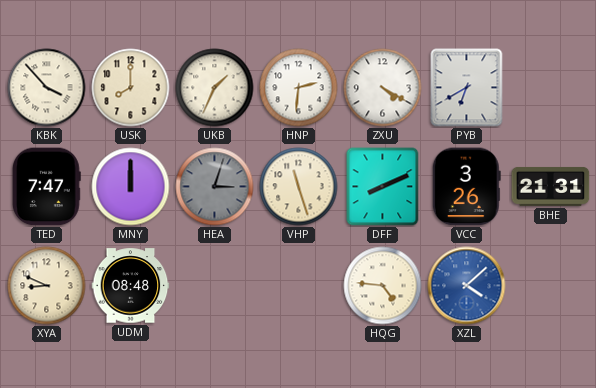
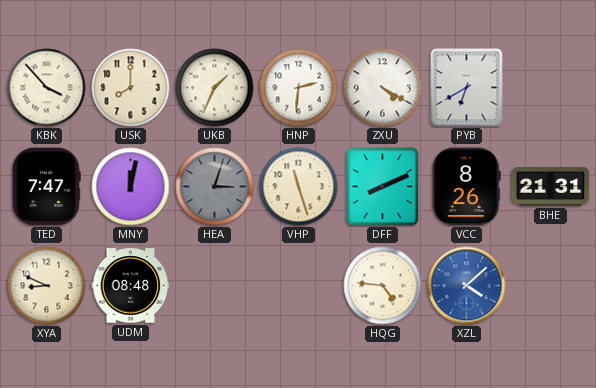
MNY: 12:00 -> 12:02
VCC: 3:26 -> 8:26
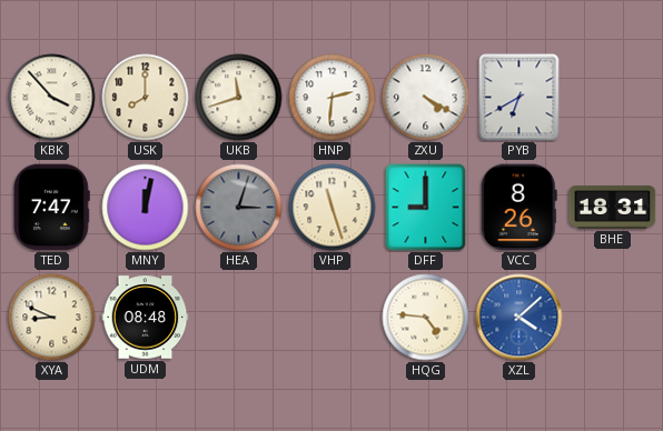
UKB: 1:34 -> 11:42
DFF: 8:11 -> 9:00
BHE: 21:31 -> 18:31
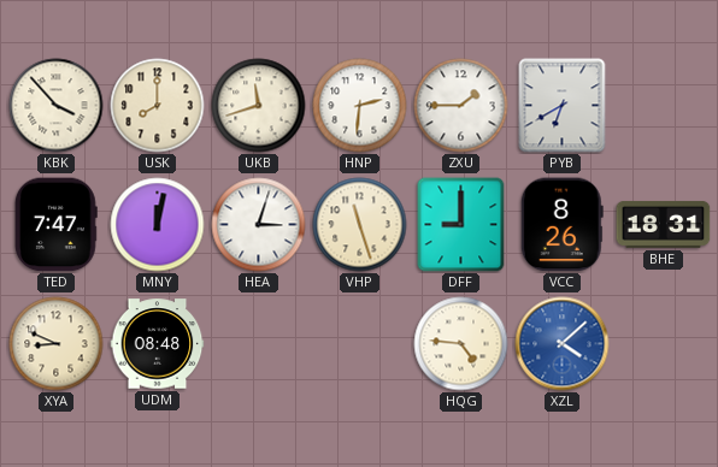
ZXU: 4:20 -> 1:45
HEA dial: grey -> white
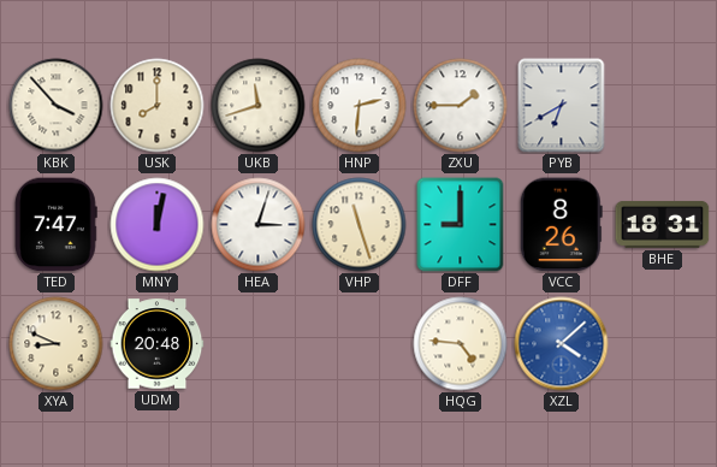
UDM: 08:48 -> 20:48
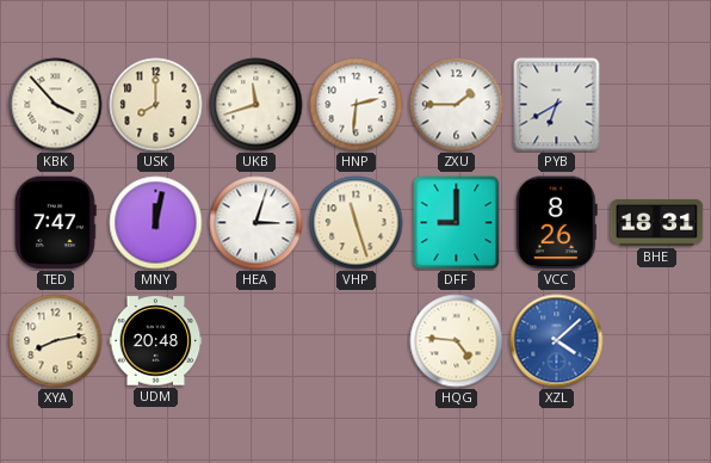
XYA: 8:49 -> 8:13
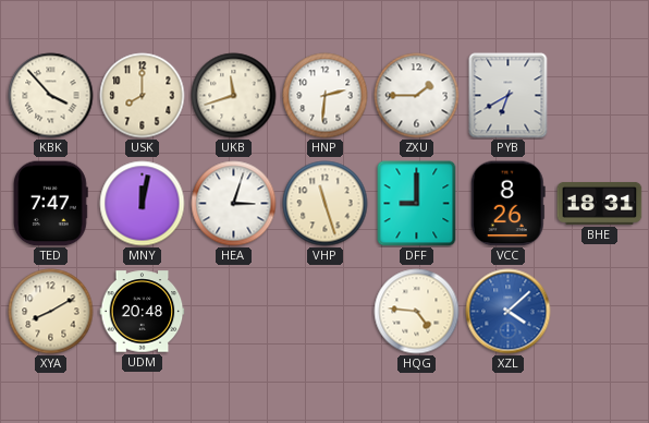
XYA: 8:13 -> 8:10
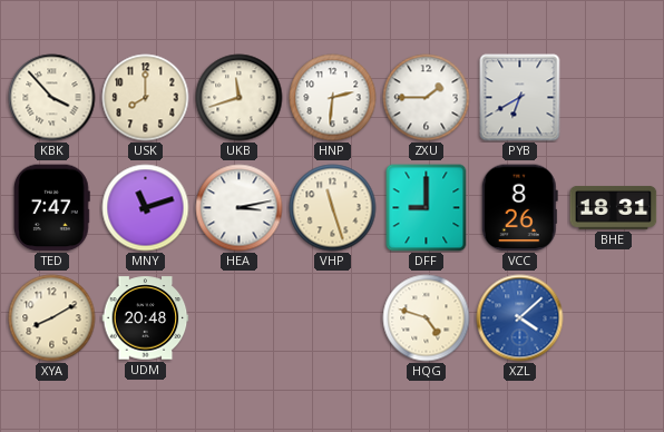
MNY: 12:02 -> 11:12
HEA: 3:03 -> 3:13
HQG: 4:46 -> 4:48
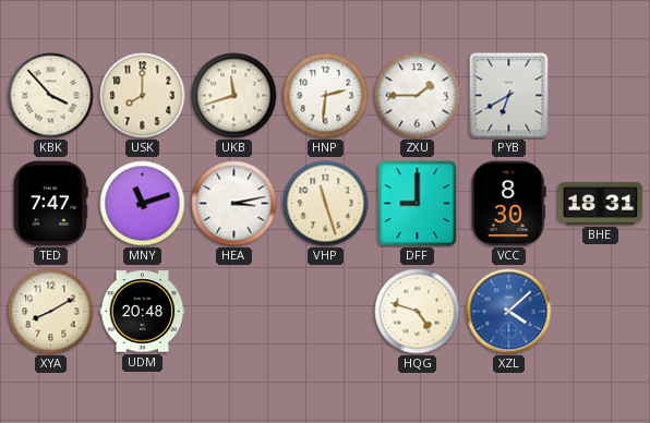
VCC: 8:26 -> 8:30
